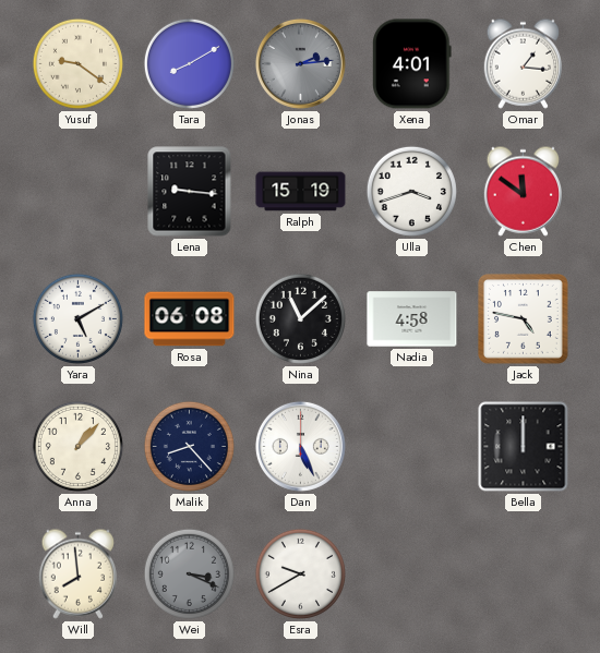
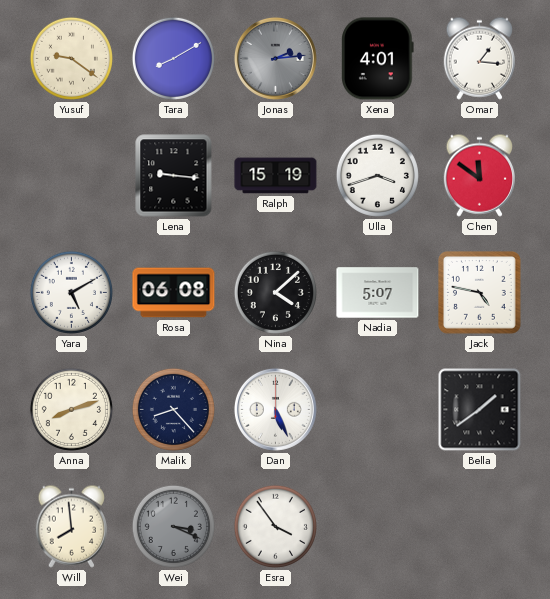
Nina: 11:08 -> 4:08
Nadia: 4:58 -> 5:07
Anna: 1:07 -> 8:12
Bella: 12:00 -> 1:39
Esra: 9:40 -> 3:54
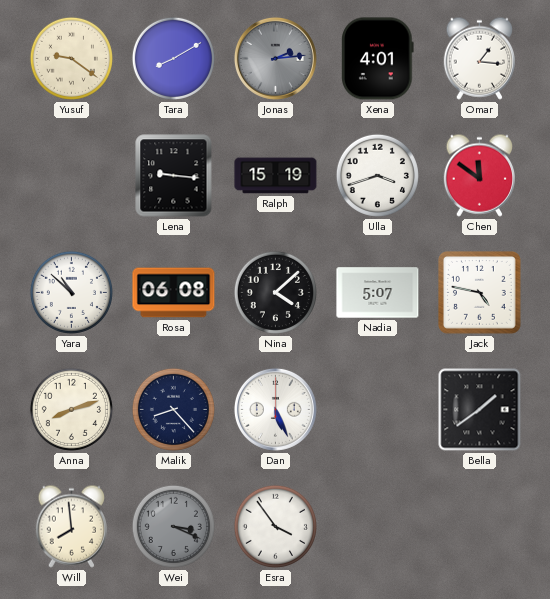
Yara: 5:10 -> 10:52
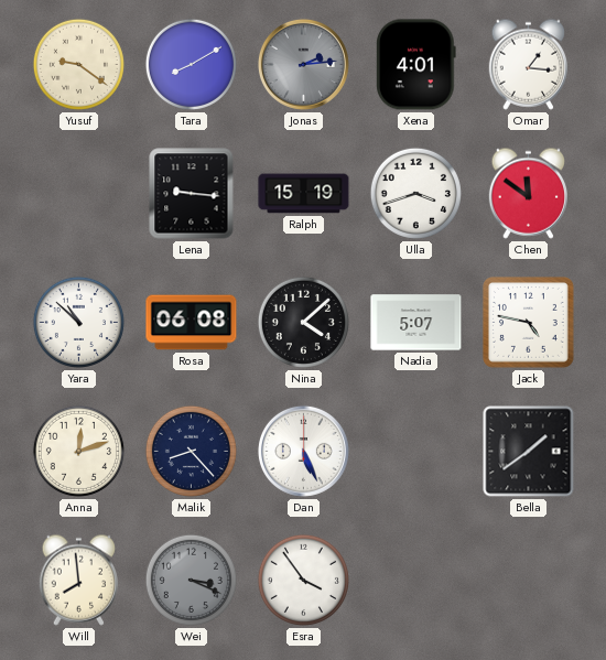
Anna: 8:12 -> 12:12
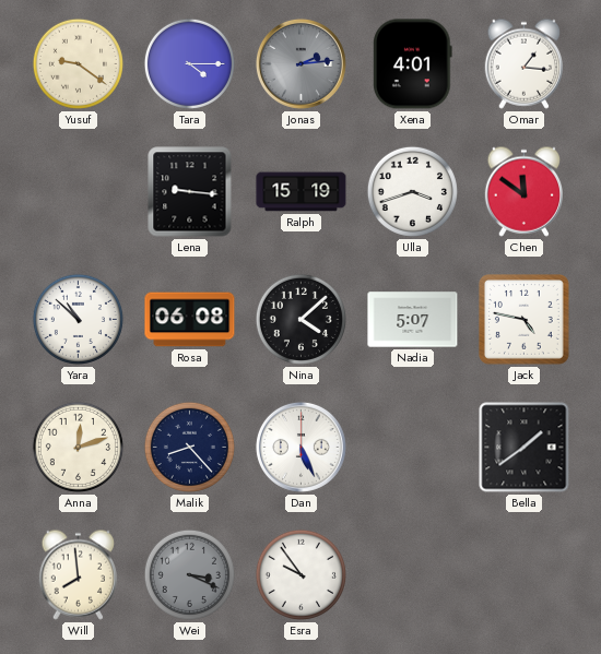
Tara: 8:10 -> 4:15
Esra: 3:54 -> 9:54
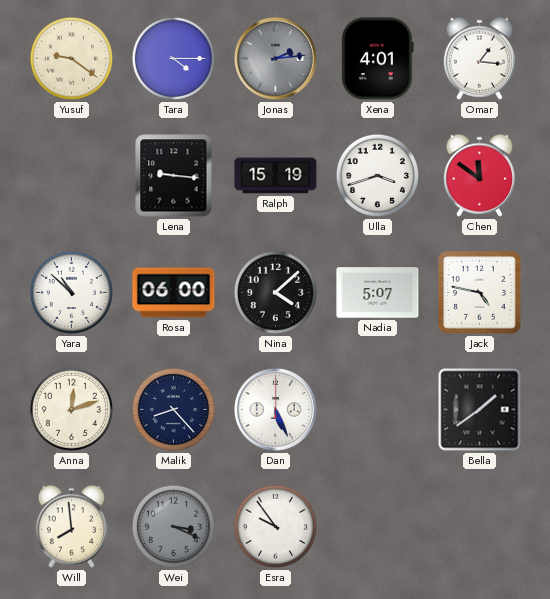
Rosa: 06:08 -> 06:00
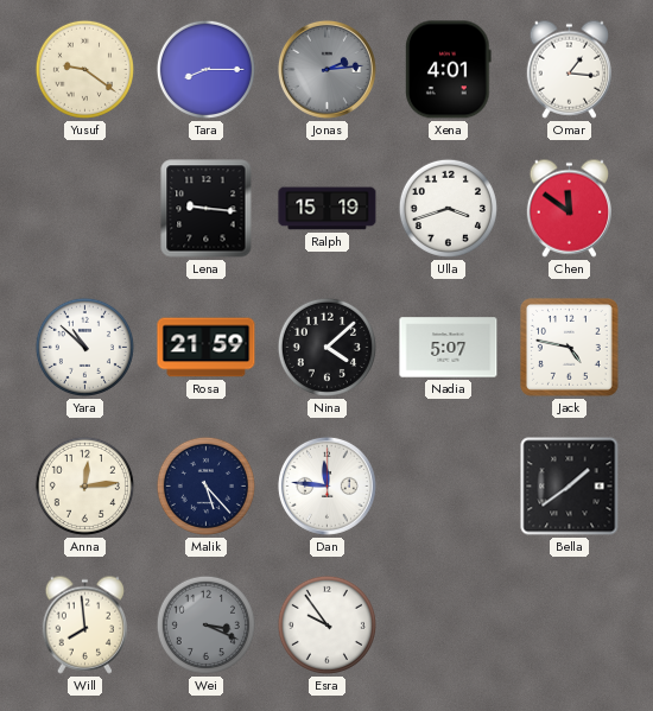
Tara: 4:15 -> 8:15
Rosa: 06:00 -> 21:59
Anna: 12:12 -> 12:14
Malik: 8:23 -> 5:23
Dan: 5:26 -> 11:46
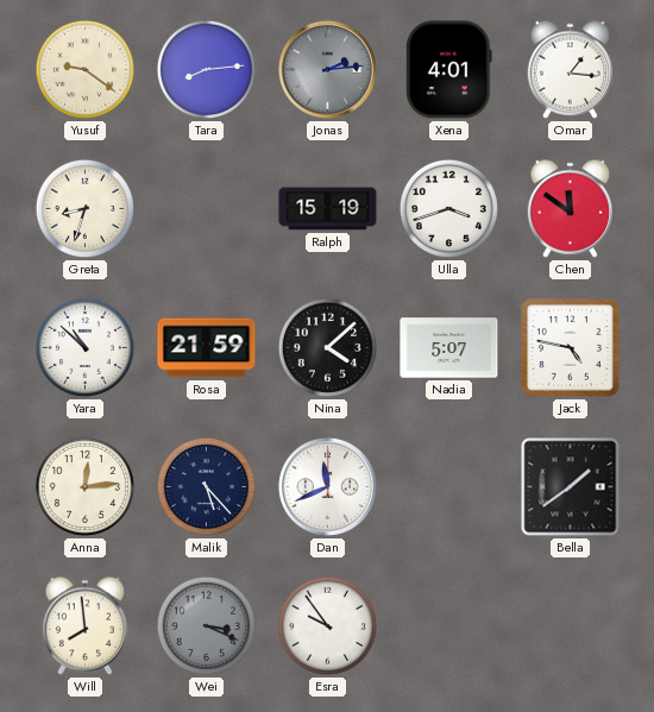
Tara: 8:15 -> 8:14
Greta: none -> 8:33
Lena: 9:16 -> none
Dan: 11:46 -> 11:41
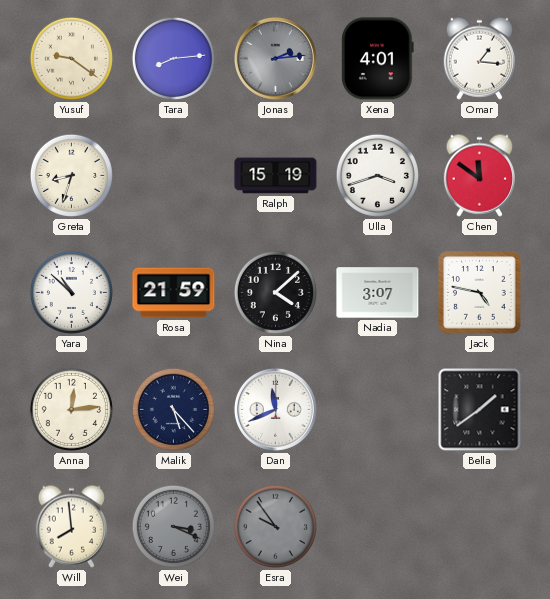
Nadia: 5:07 -> 3:07
Esra dial: white -> grey
